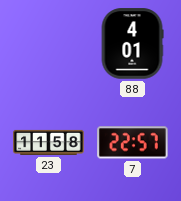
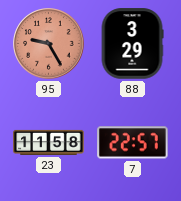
95: none -> 9:25
88: 4:01 -> 3:29
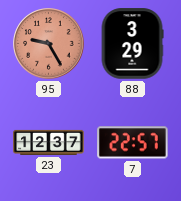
23: 11:58 -> 12:37
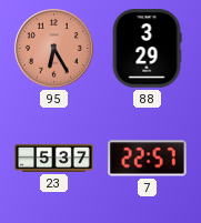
95: 9:25 -> 6:25
23: 12:37 -> 5:37
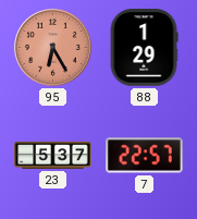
88: 3:29 -> 1:29
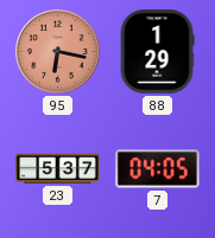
95: 6:25 -> 6:17
7: 22:57 -> 04:05
